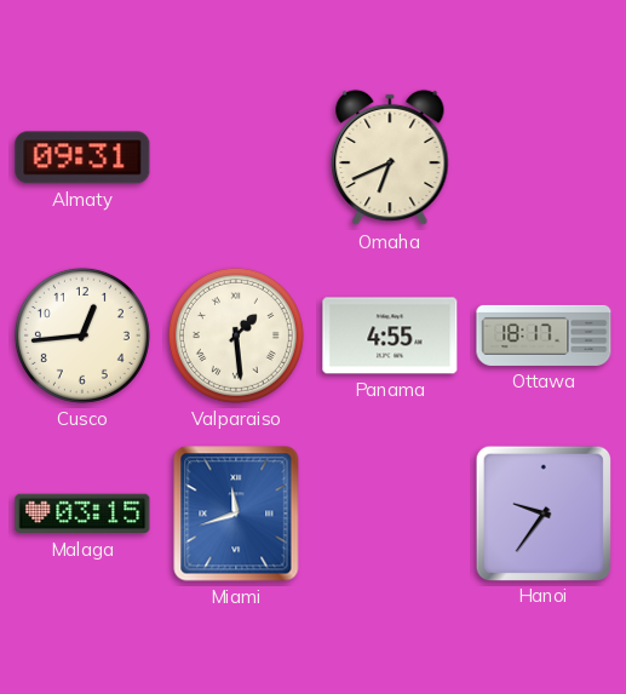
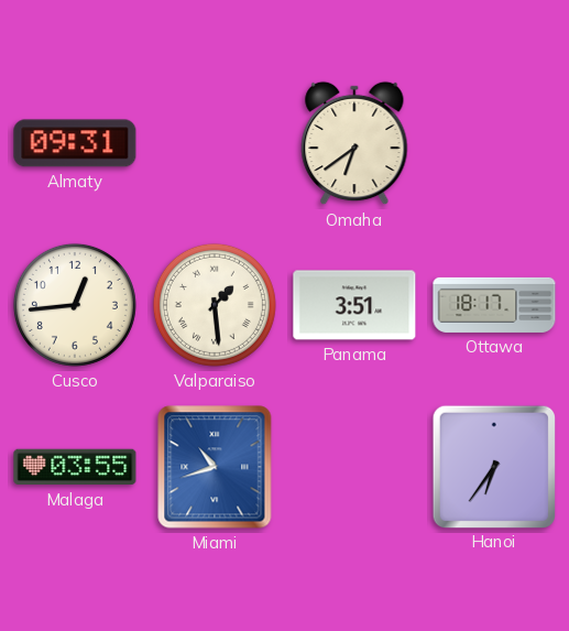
Omaha: 6:41 -> 6:39
Panama: 4:55 -> 3:51
Malaga: 03:15 -> 03:55
Miami: 11:42 -> 10:42
Hanoi: 9:36 -> 6:36
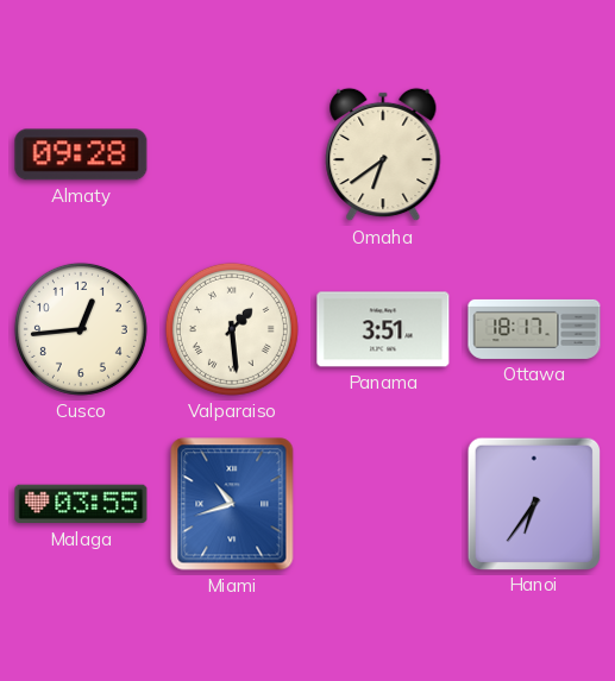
Almaty: 09:31 -> 09:28
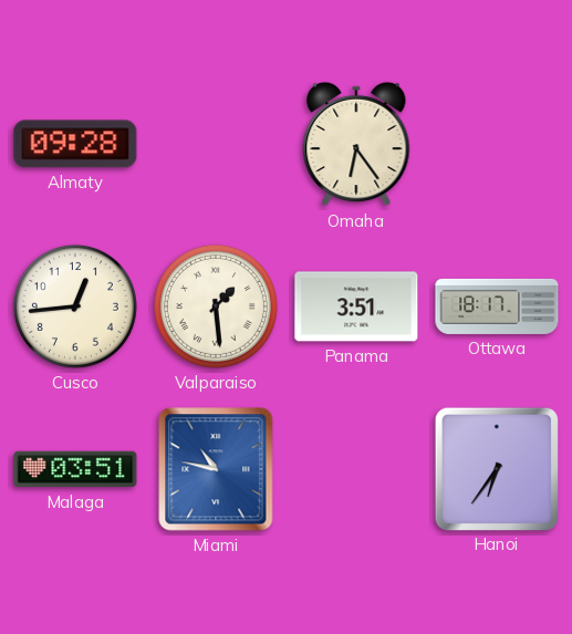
Omaha: 6:39 -> 6:24
Malaga: 03:55 -> 03:51
Miami: 10:42 -> 10:47
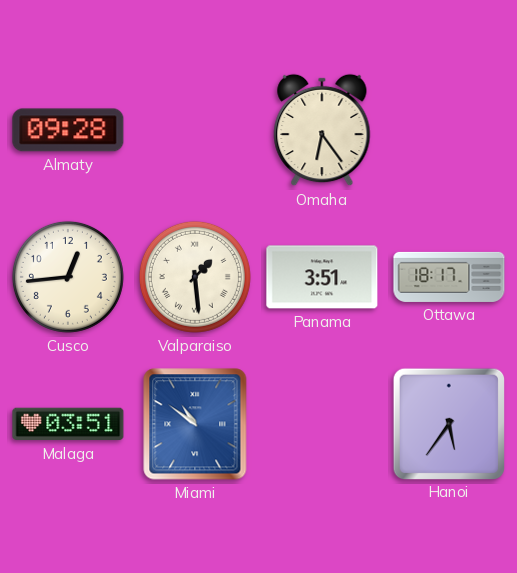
Miami: 10:47 -> 10:51
Hanoi: 6:36 -> 5:36
